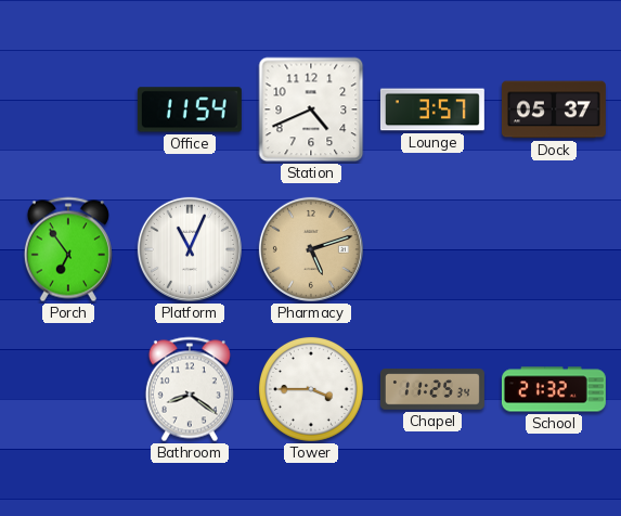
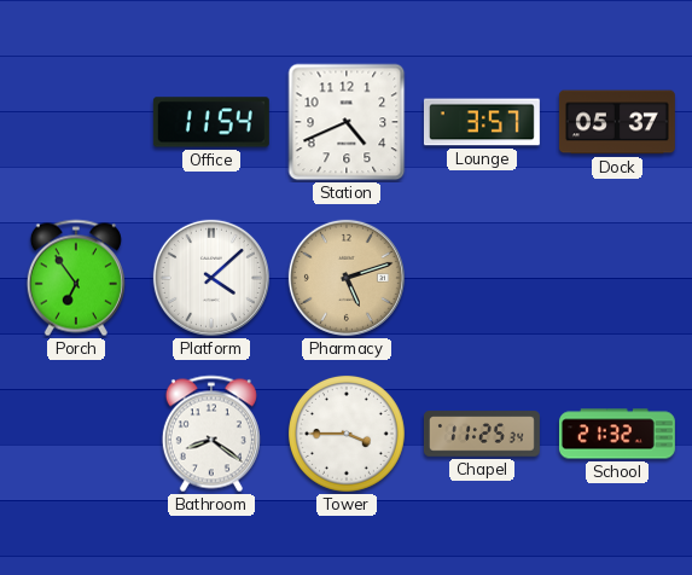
Platform: 11:04 -> 4:08
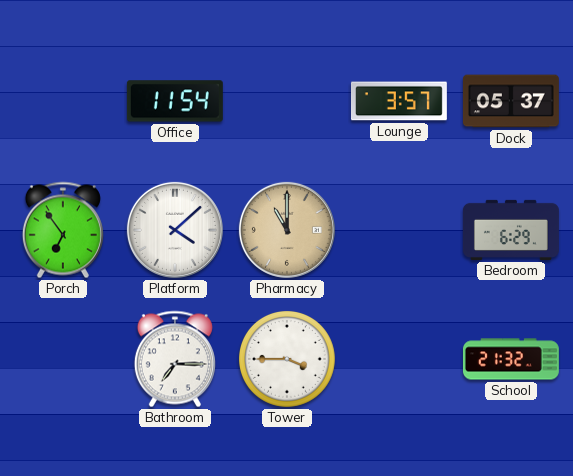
Station: 4:41 -> none
Pharmacy: 5:12 -> 11:00
Bedroom: none -> 6:29
Bathroom: 8:21 -> 7:15
Chapel: 11:25 -> none
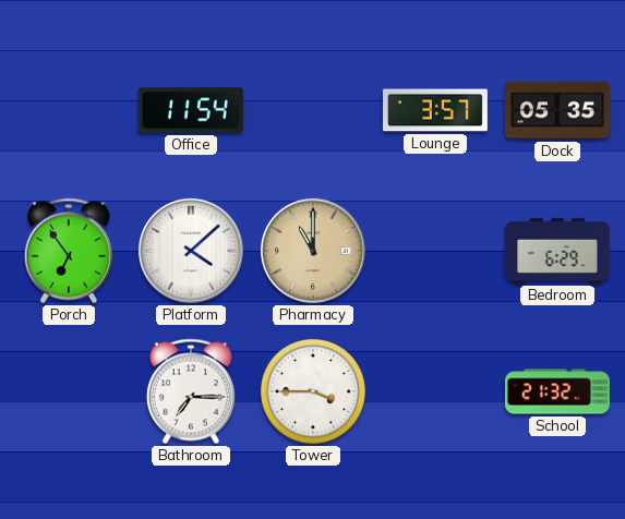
Dock: 05:37 -> 05:35
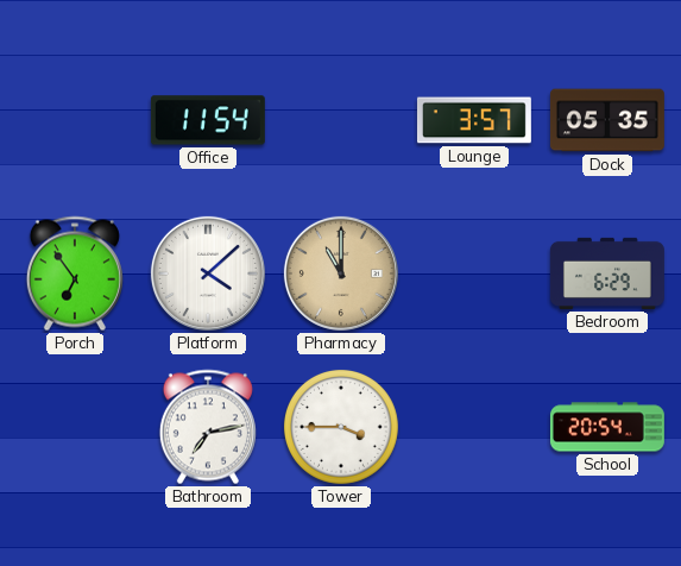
Bathroom: 7:15 -> 7:13
School: 21:32 -> 20:54
